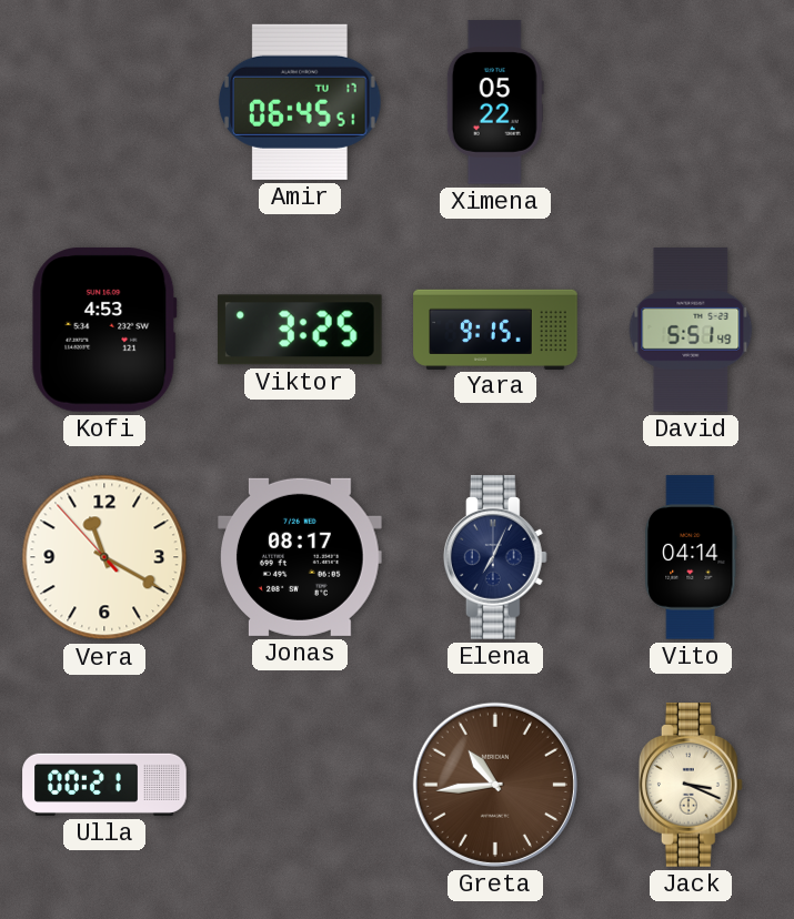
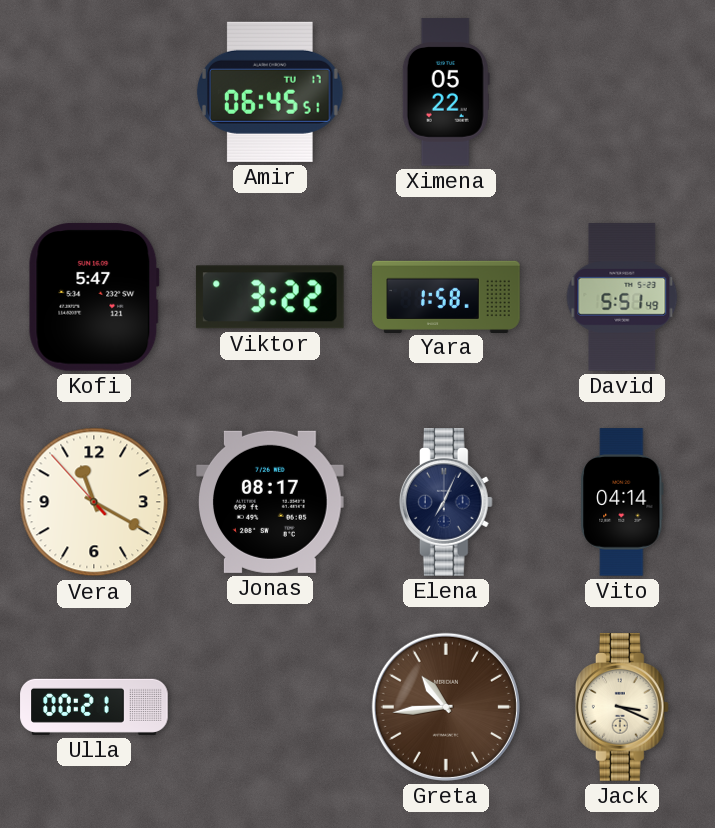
Kofi: 4:53 -> 5:47
Viktor: 3:25 -> 3:22
Yara: 9:15 -> 1:58
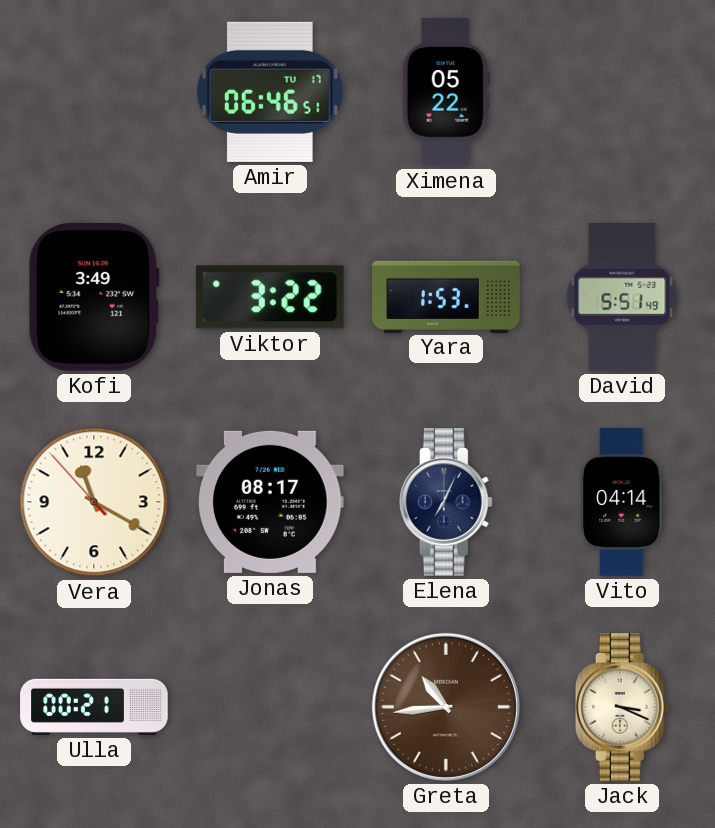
Amir: 06:45 -> 06:46
Kofi: 5:47 -> 3:49
Yara: 1:58 -> 1:53
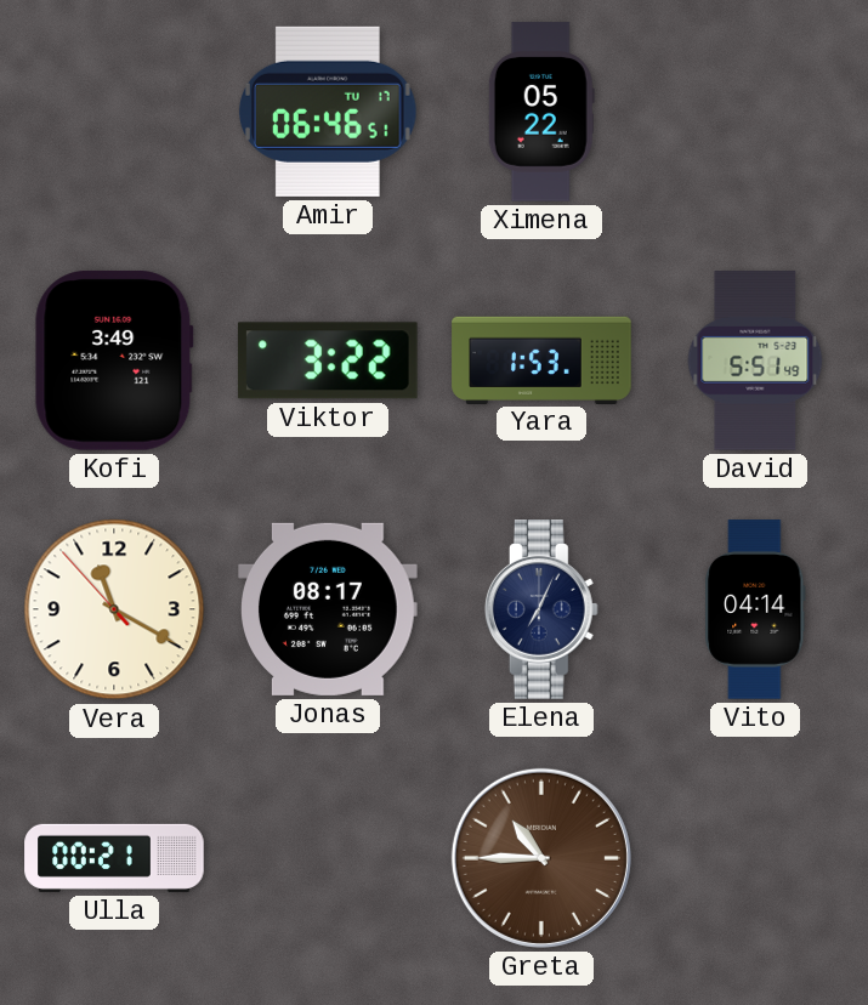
Greta: 10:44 -> 10:45
Jack: 3:19 -> none
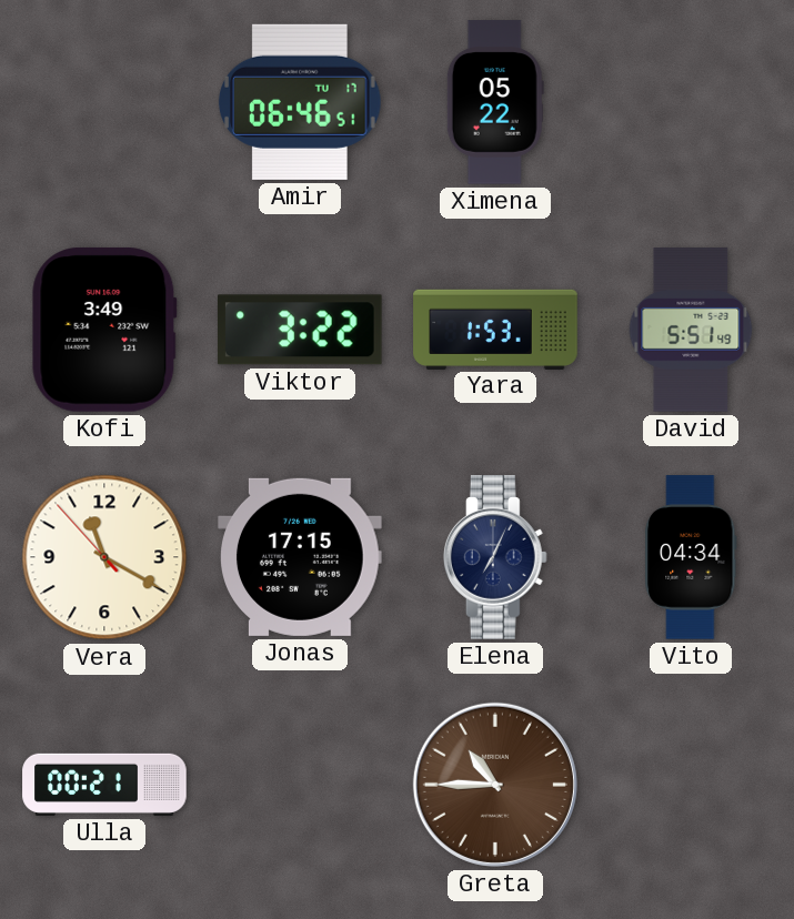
Jonas: 08:17 -> 17:15
Vito: 04:14 -> 04:34
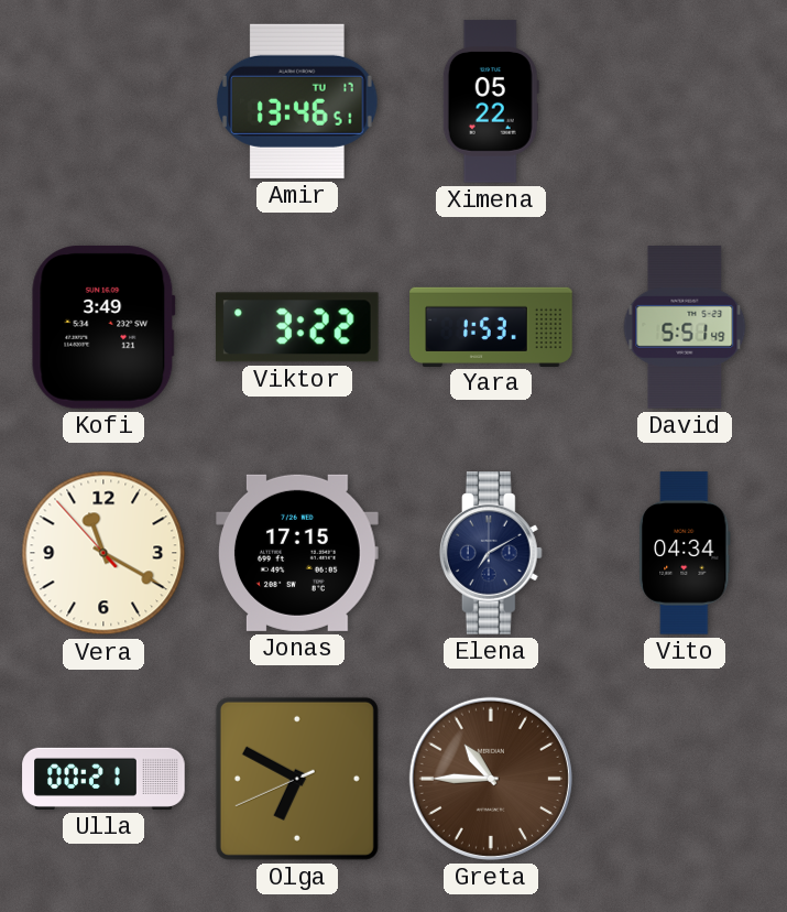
Amir: 06:46 -> 13:46
Elena: 7:04 -> 7:10
Olga: none -> 6:49
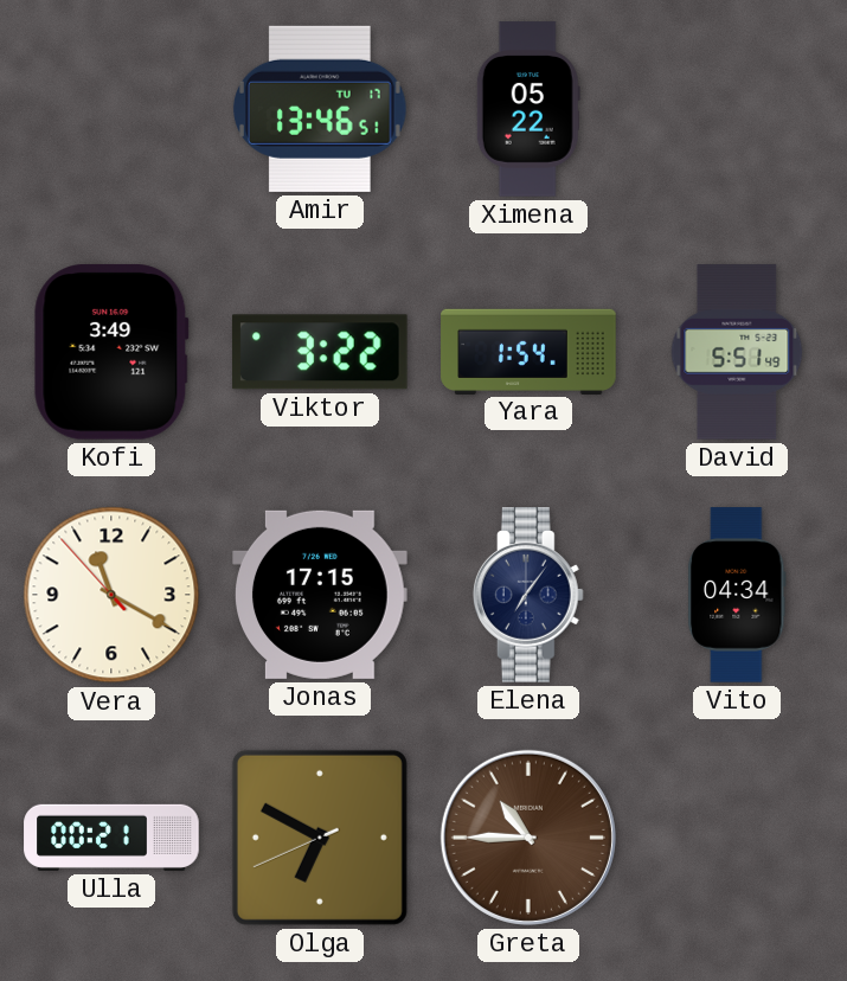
Yara: 1:53 -> 1:54
Elena: 7:10 -> 7:06
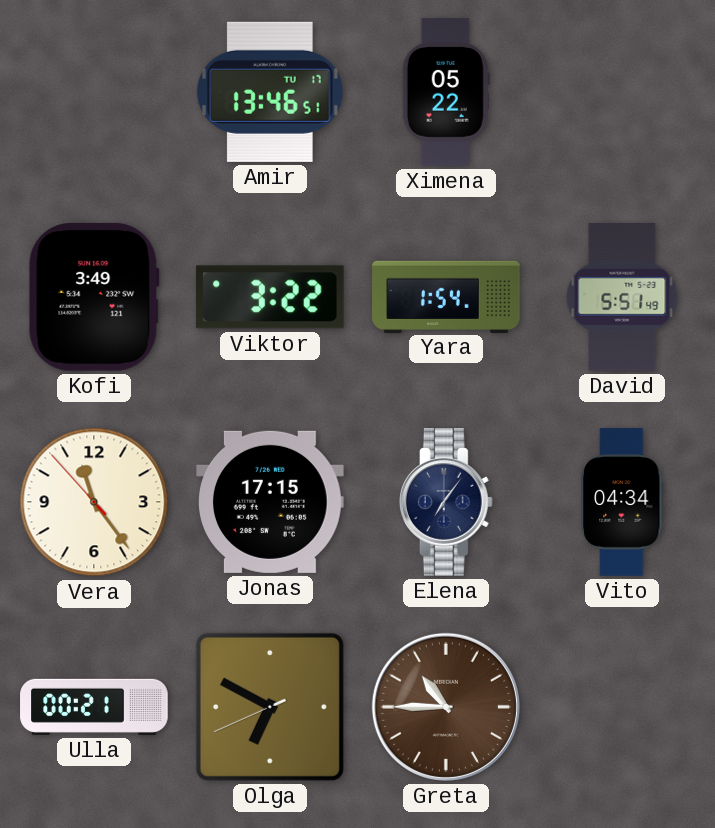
Vera: 11:19 -> 11:23
